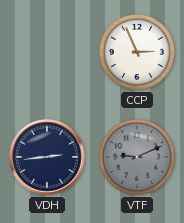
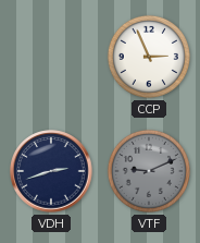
VDH: 2:44 -> 2:42
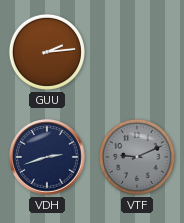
GUU: none -> 2:14
CCP: 2:56 -> none
